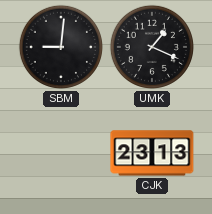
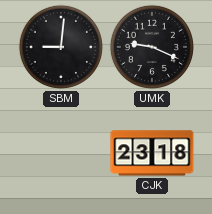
UMK: 1:19 -> 9:19
CJK: 23:13 -> 23:18
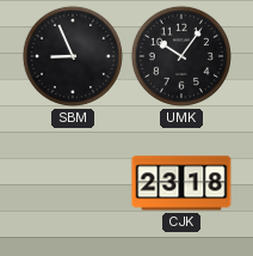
SBM: 9:01 -> 8:56
UMK: 9:19 -> 10:06
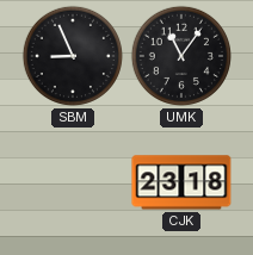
UMK: 10:06 -> 11:06
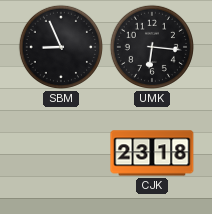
UMK: 11:06 -> 6:16
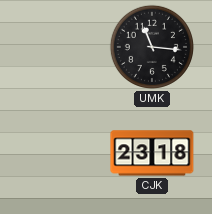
SBM: 8:56 -> none
UMK: 6:16 -> 11:16
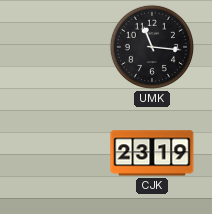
CJK: 23:18 -> 23:19
